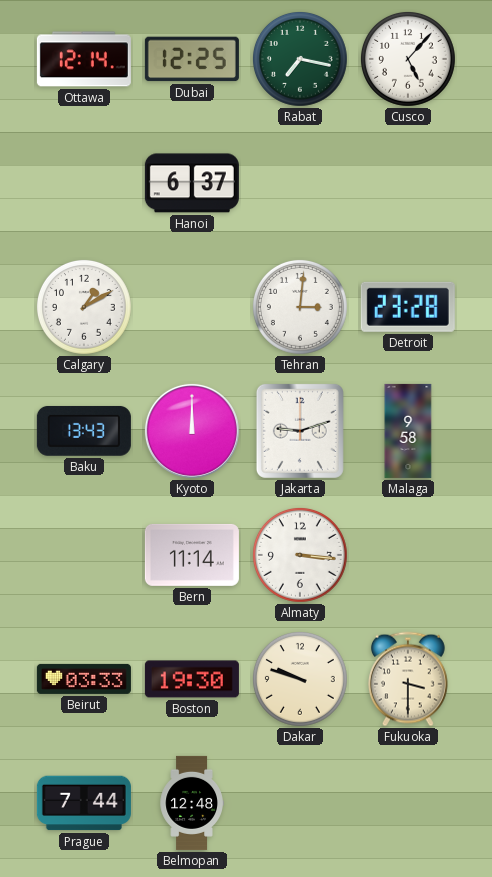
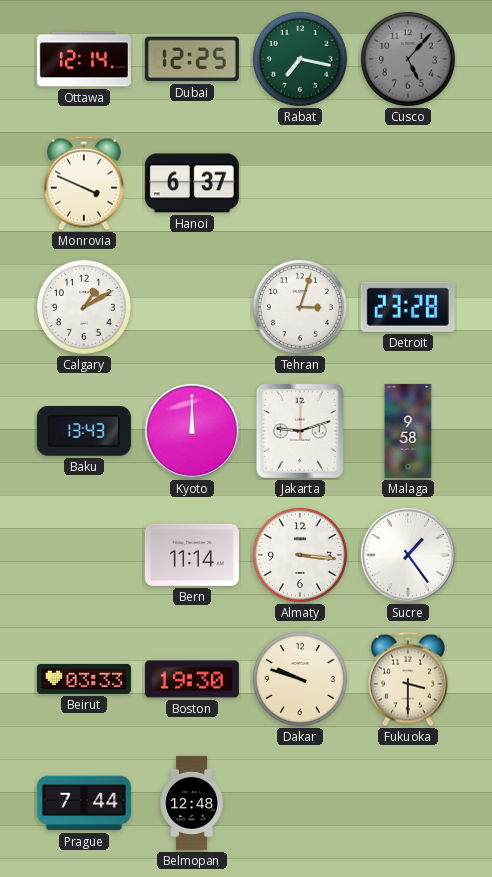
Cusco dial: white -> grey
Monrovia: none -> 3:49
Tehran: 3:01 -> 3:03
Sucre: none -> 1:24
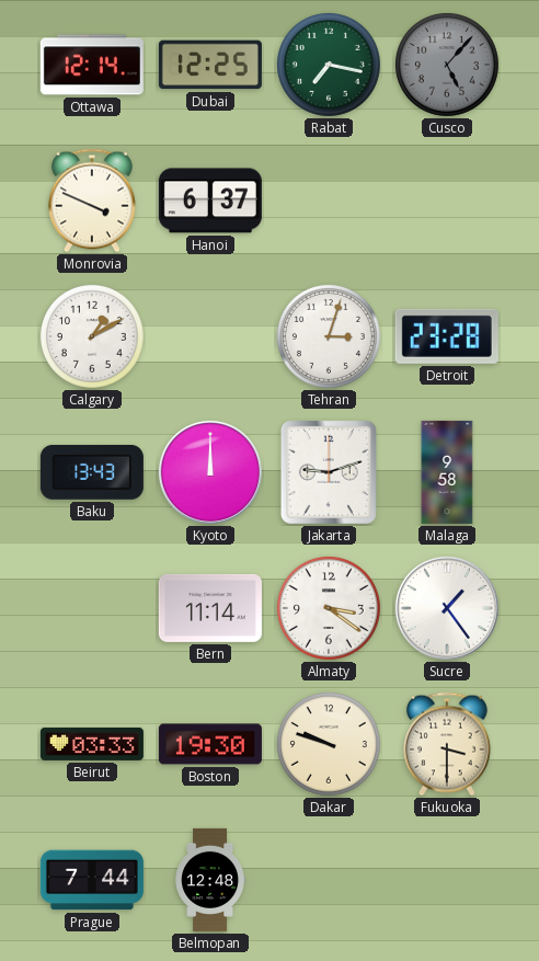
Almaty: 3:16 -> 3:21
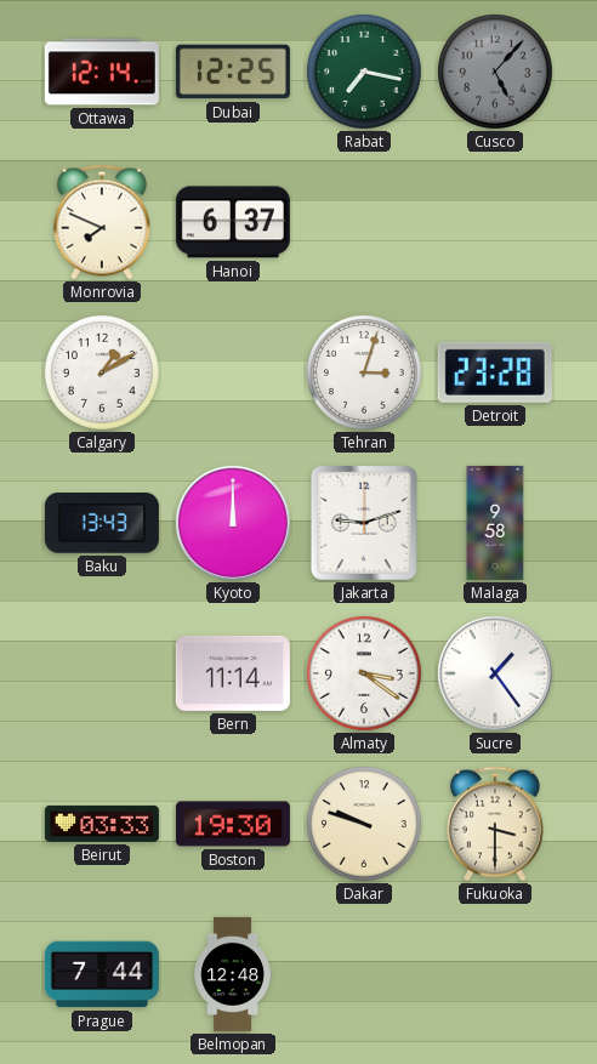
Monrovia: 3:49 -> 7:49
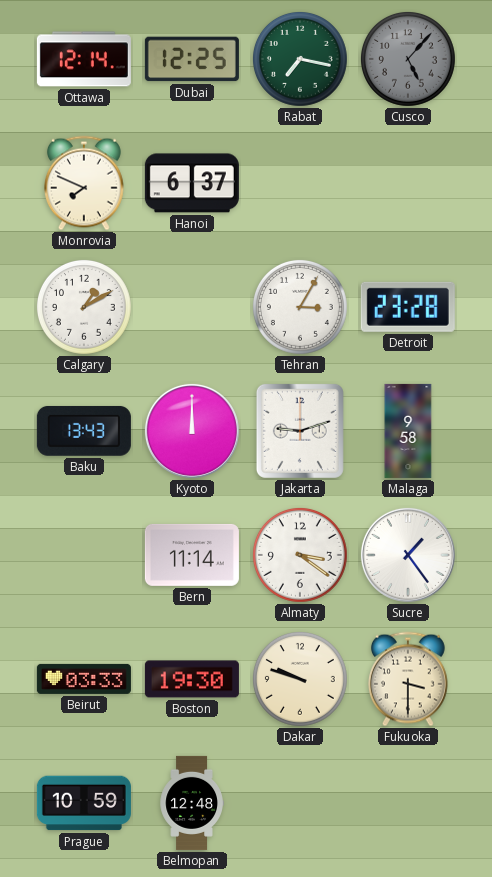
Tehran: 3:03 -> 3:05
Prague: 7:44 -> 10:59
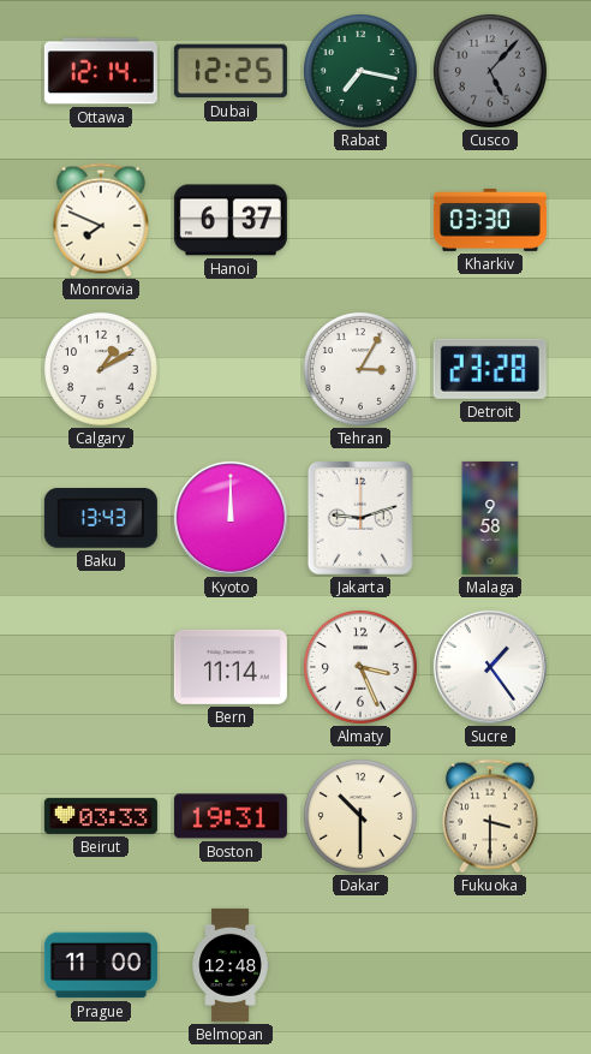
Kharkiv: none -> 03:30
Almaty: 3:21 -> 3:26
Boston: 19:30 -> 19:31
Dakar: 9:48 -> 10:30
Prague: 10:59 -> 11:00
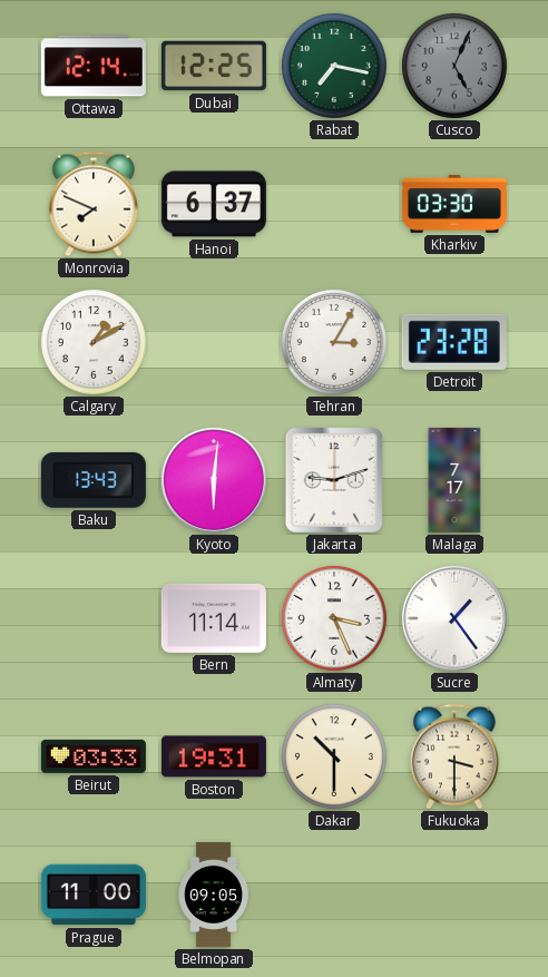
Cusco: 5:07 -> 5:04
Kyoto: 12:00 -> 6:01
Malaga: 9:58 -> 7:17
Belmopan: 12:48 -> 09:05
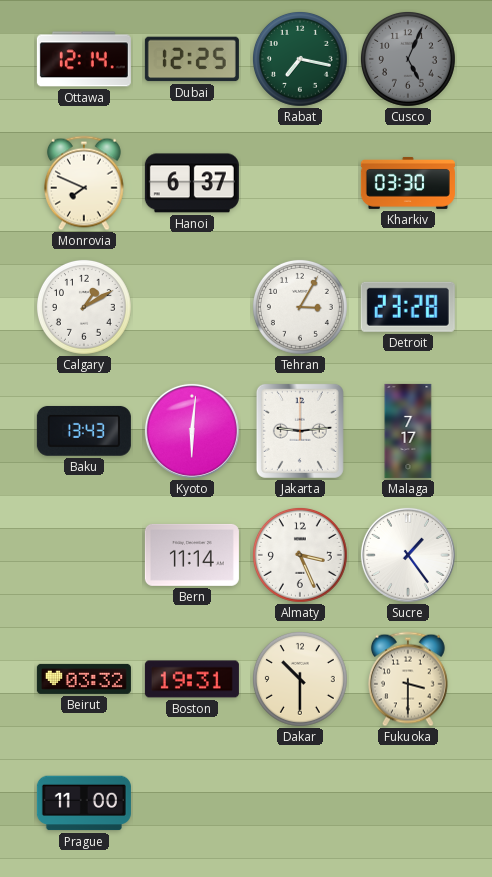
Jakarta: 9:12 -> 9:14
Beirut: 03:33 -> 03:32
Belmopan: 09:05 -> none
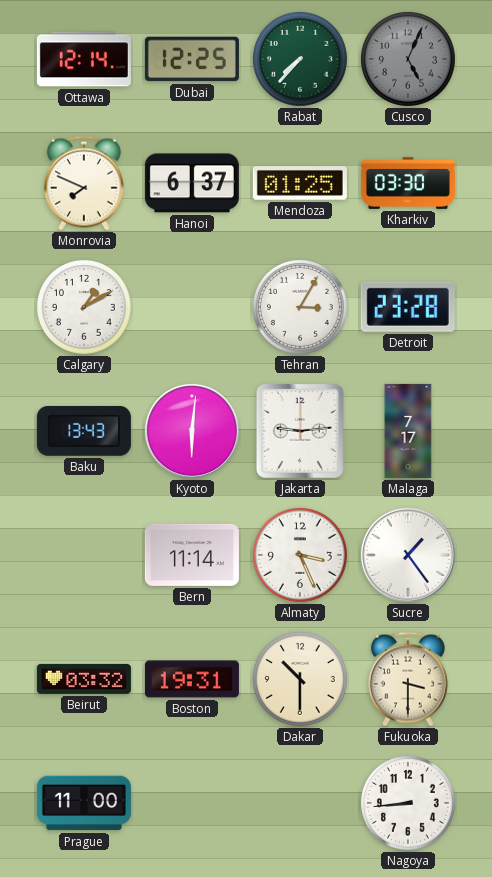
Rabat: 7:17 -> 7:37
Mendoza: none -> 01:25
Nagoya: none -> 8:44
